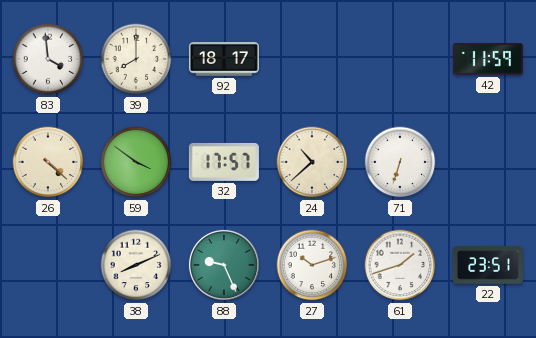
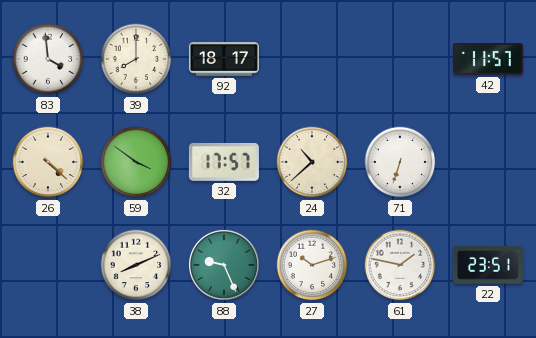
42: 11:59 -> 11:57
61: 1:42 -> 1:47
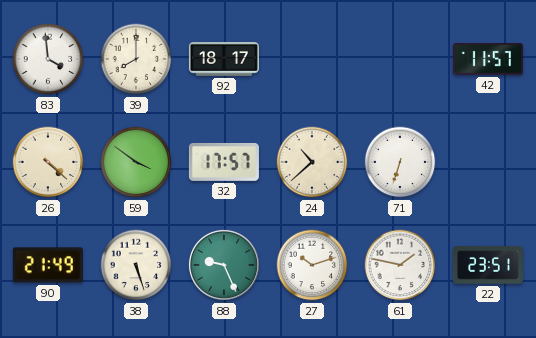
90: none -> 21:49
38: 8:11 -> 5:27
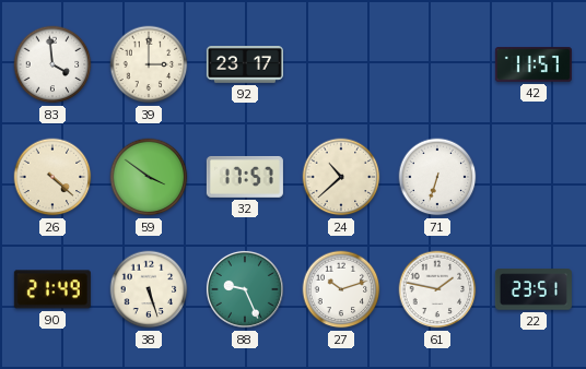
39: 8:00 -> 3:00
92: 18:17 -> 23:17
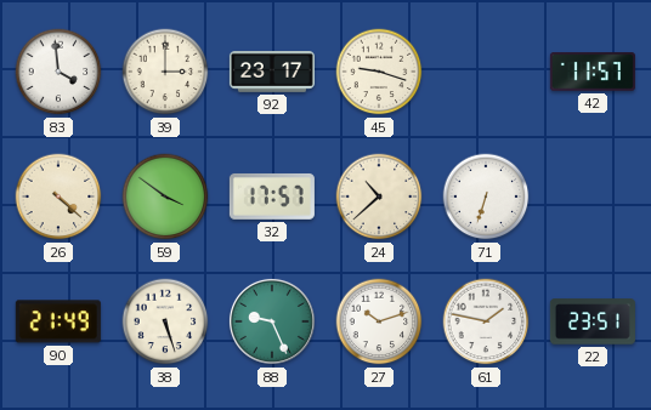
45: none -> 9:18
